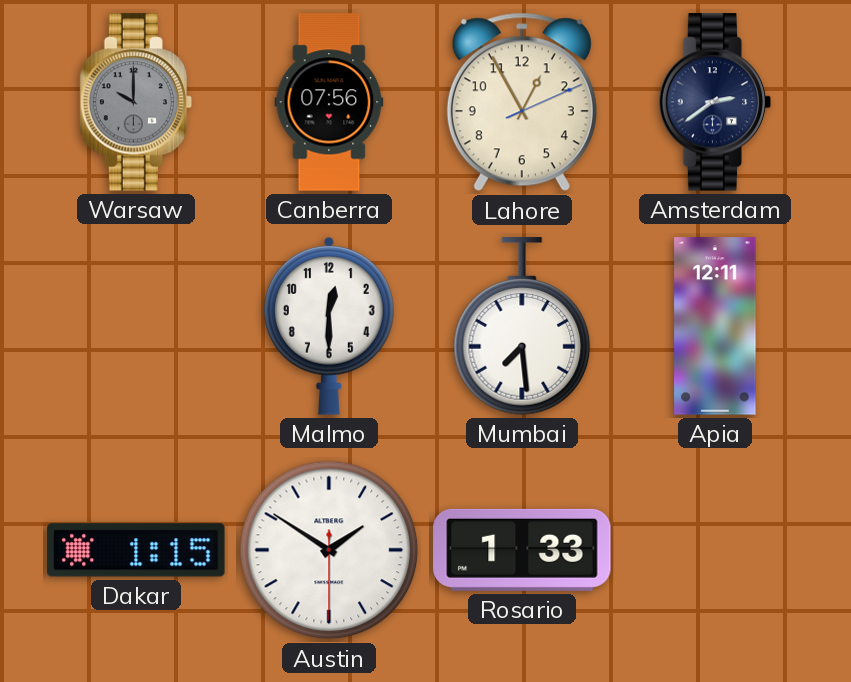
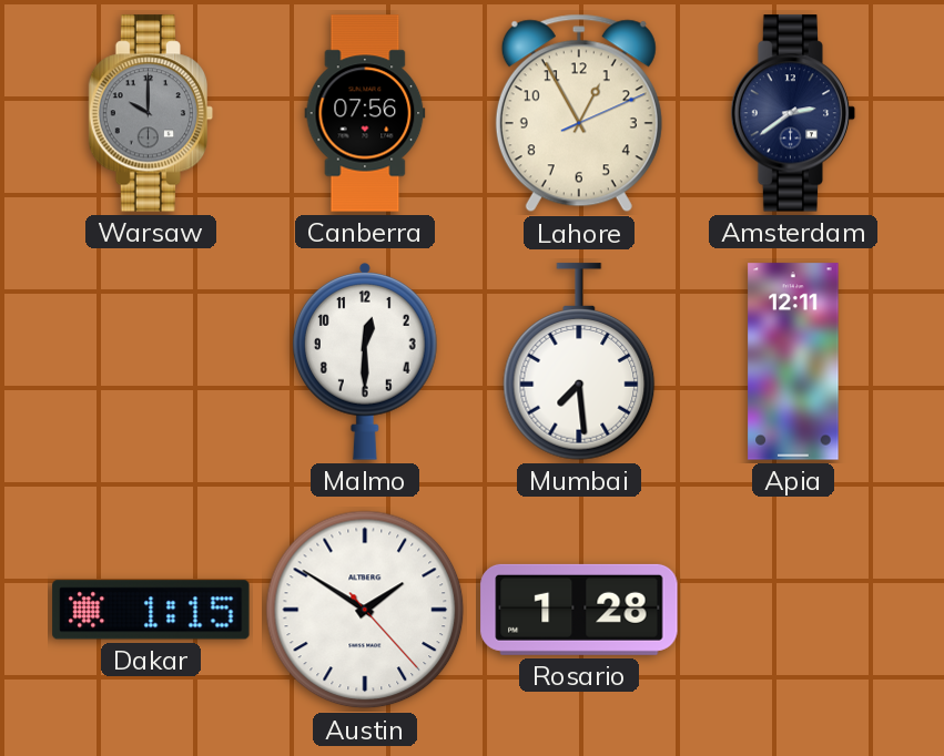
Austin: 1:50:30 -> 1:50:23
Rosario: 1:33 -> 1:28
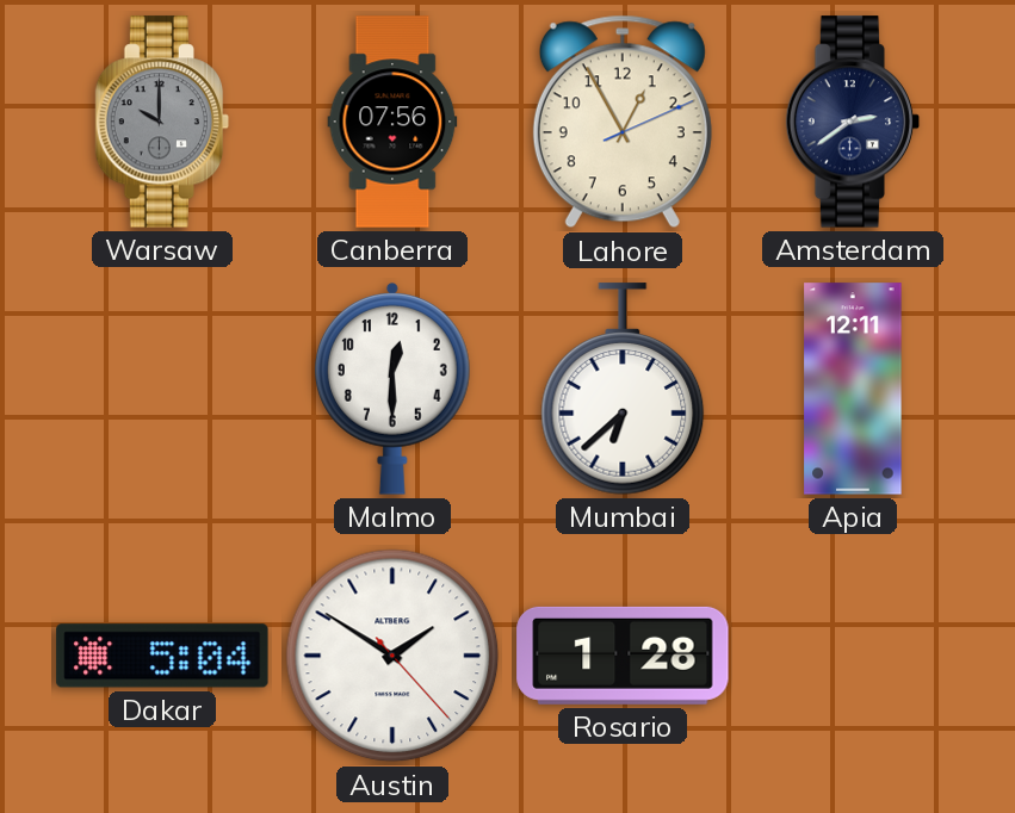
Mumbai: 7:29 -> 6:38
Dakar: 1:15 -> 5:04
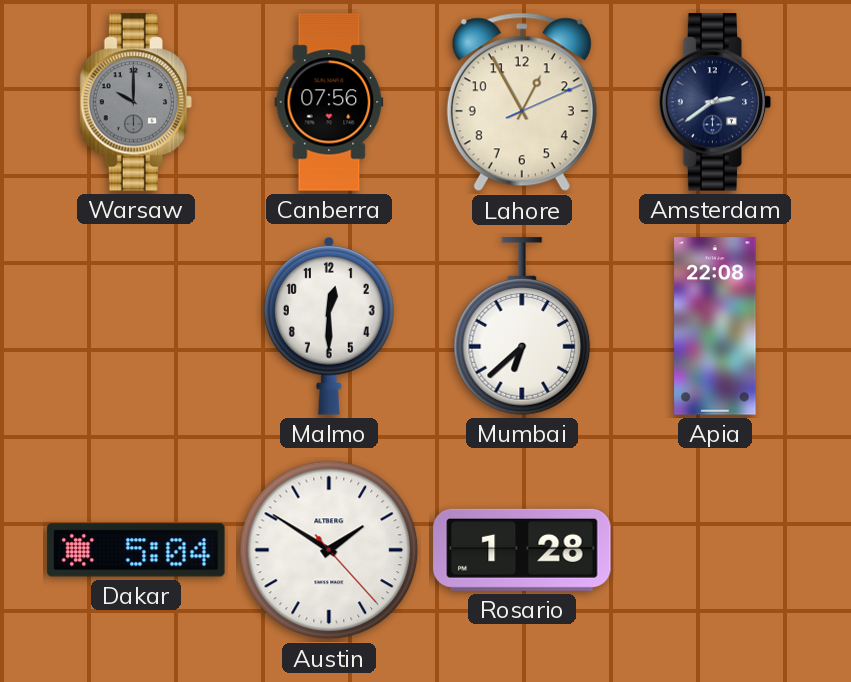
Apia: 12:11 -> 22:08
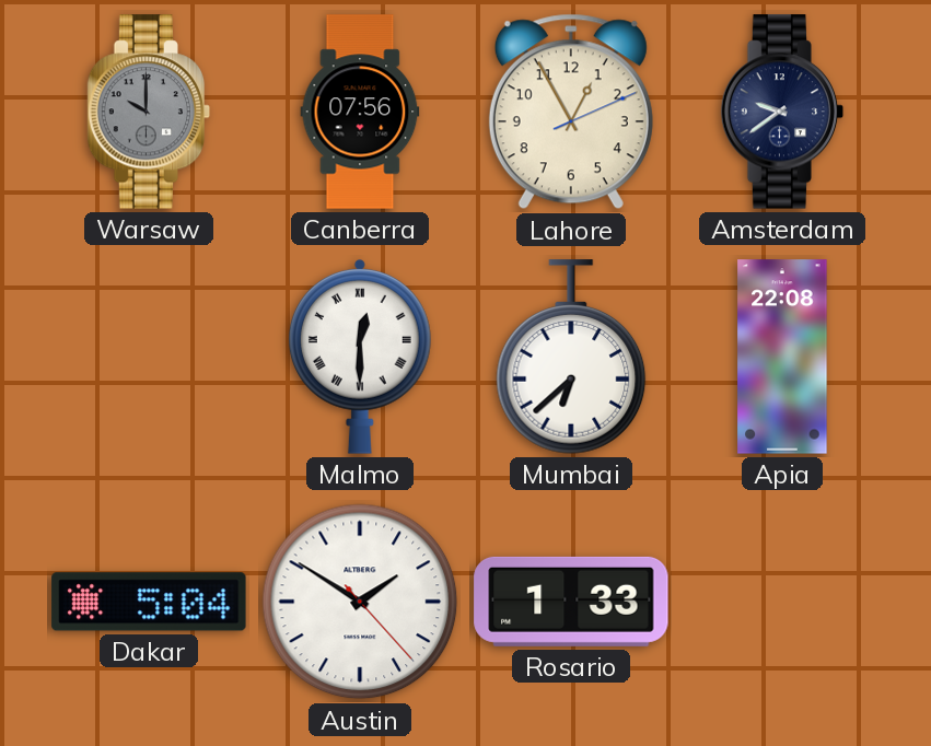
Amsterdam: 2:39 -> 9:39
Malmo numerals: Arabic -> Roman
Rosario: 1:28 -> 1:33
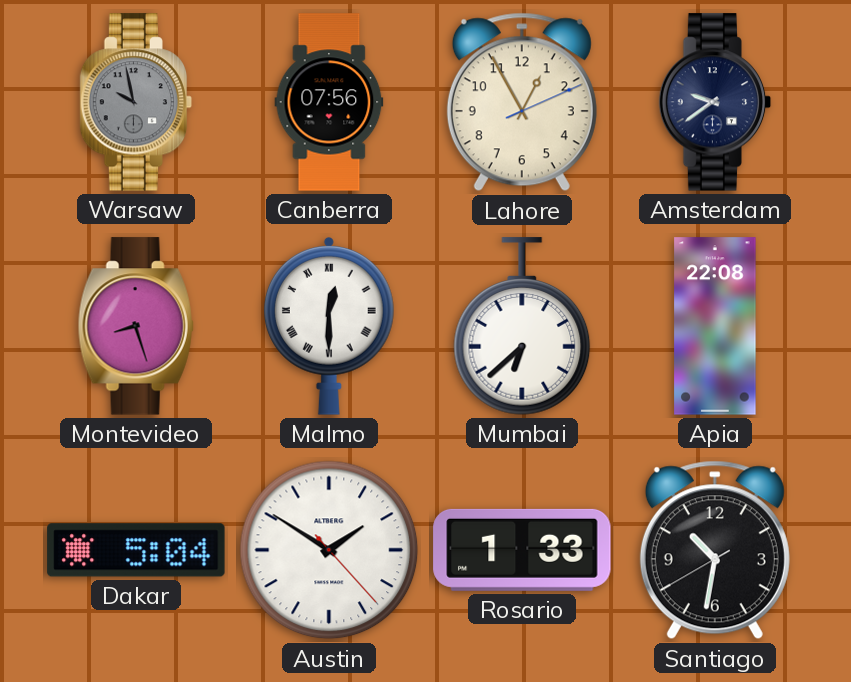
Warsaw: 10:00 -> 9:58
Montevideo: none -> 8:27
Santiago: none -> 10:31
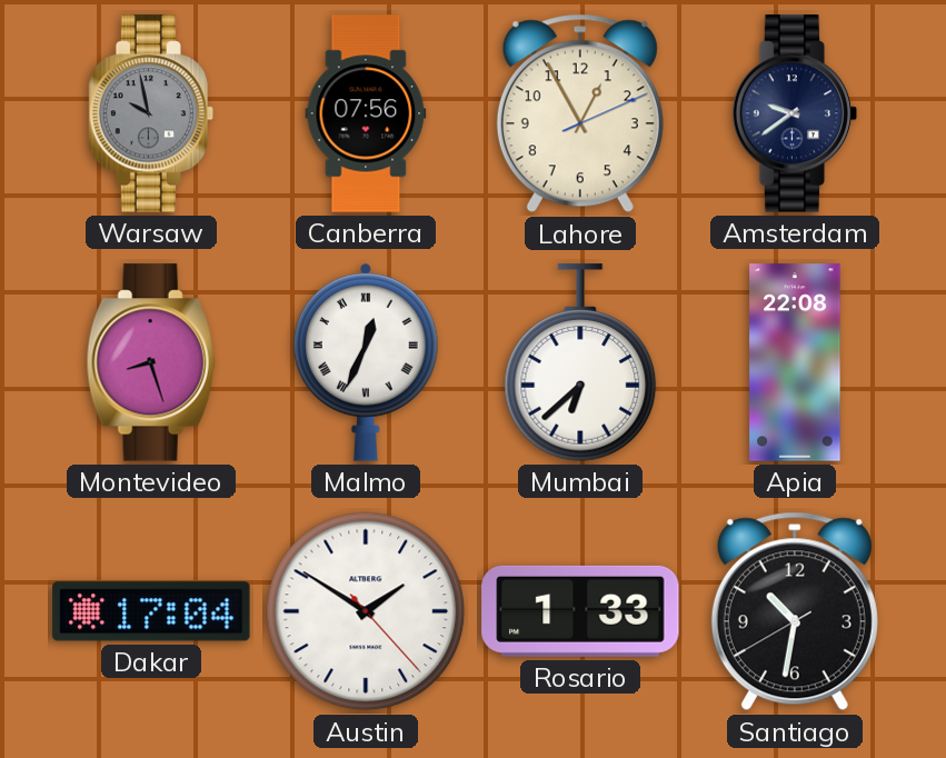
Malmo: 12:30 -> 12:34
Dakar: 5:04 -> 17:04
